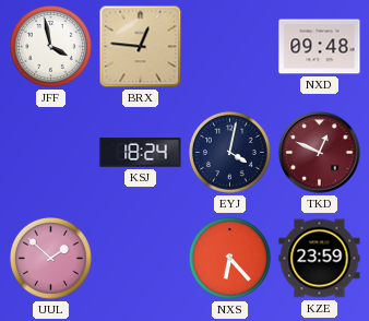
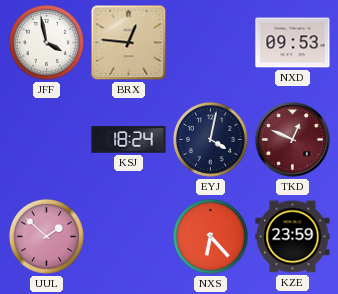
NXD: 09:48 -> 09:53
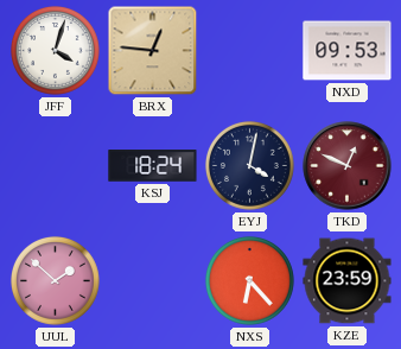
JFF: 3:58 -> 4:03
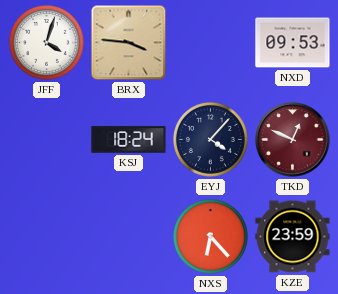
BRX: 12:46 -> 3:46
EYJ: 4:02 -> 4:07
UUL: 1:52 -> none
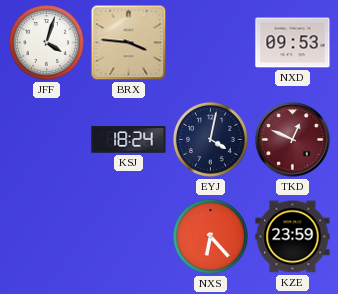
EYJ: 4:07 -> 4:02
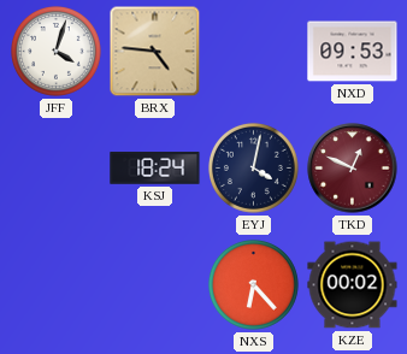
BRX: 3:46 -> 4:46
KZE: 23:59 -> 00:02
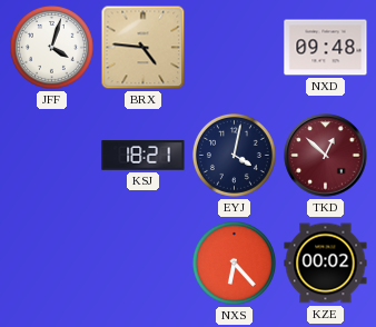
NXD: 09:53 -> 09:48
KSJ: 18:24 -> 18:21
TKD: 12:49 -> 12:52
